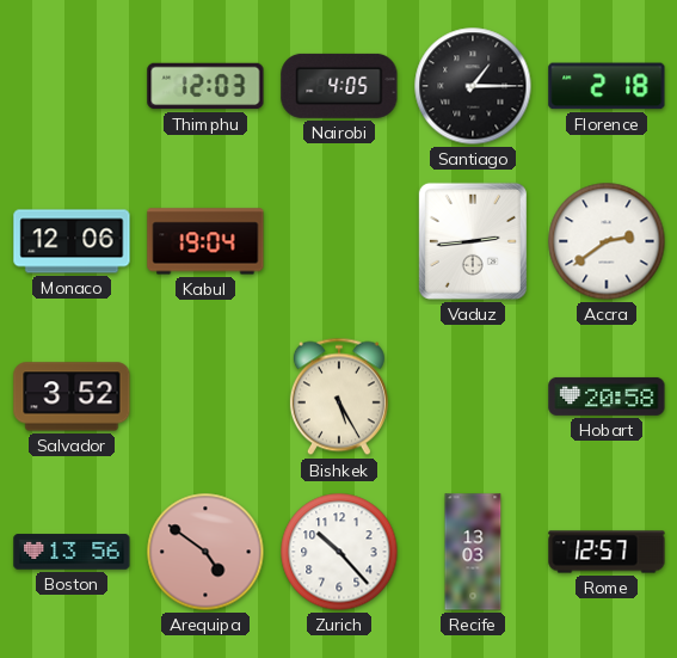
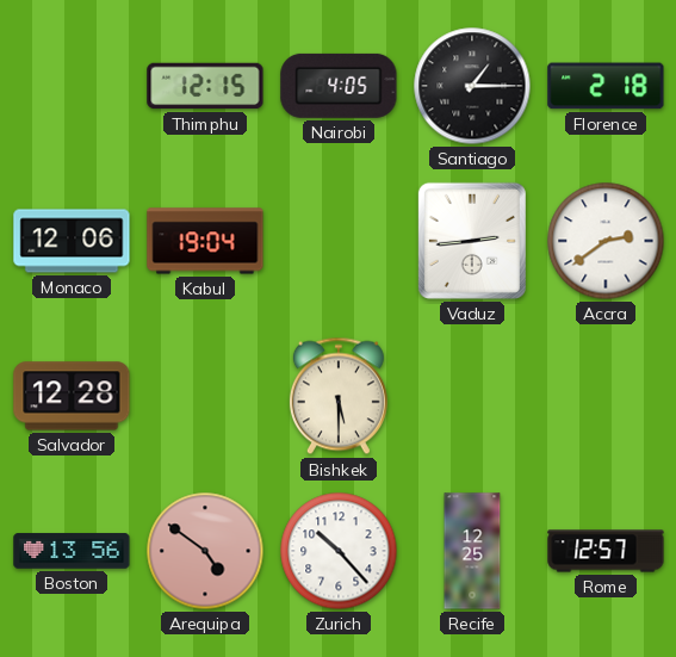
Thimphu: 12:03 -> 12:15
Salvador: 3:52 -> 12:28
Bishkek: 5:25 -> 5:30
Hobart: 20:58 -> none
Recife: 13:03 -> 12:25
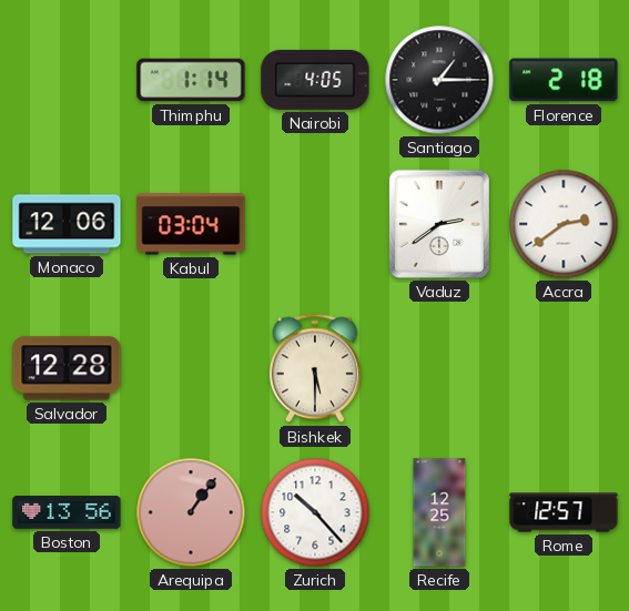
Thimphu: 12:15 -> 1:14
Kabul: 19:04 -> 03:04
Vaduz: 2:44 -> 2:39
Arequipa: 4:51 -> 1:06
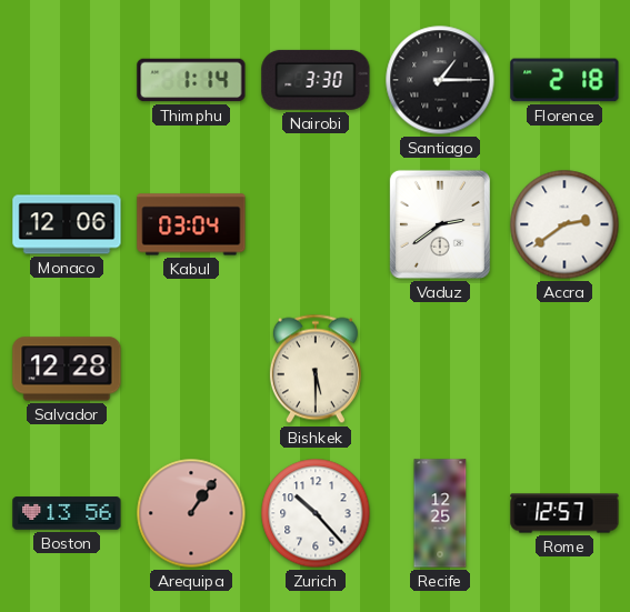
Nairobi: 4:05 -> 3:30
